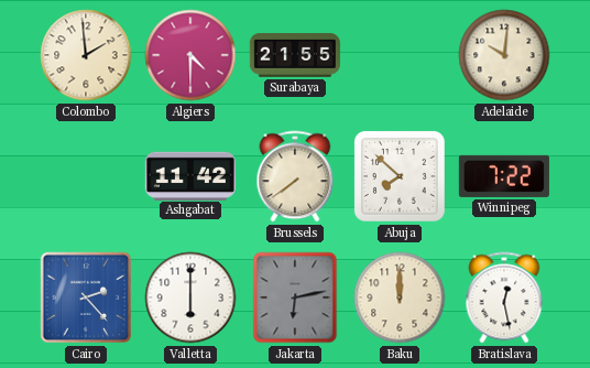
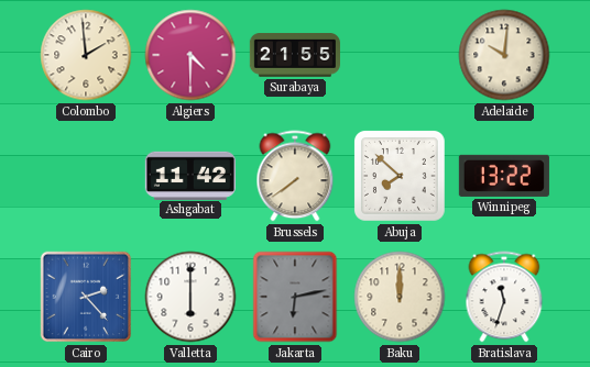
Winnipeg: 7:22 -> 13:22
Bratislava: 12:28 -> 11:33
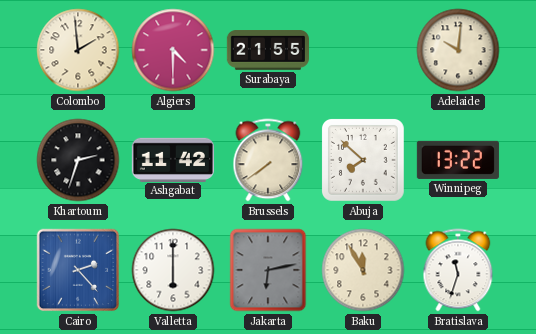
Khartoum: none -> 2:33
Baku: 12:00 -> 11:55
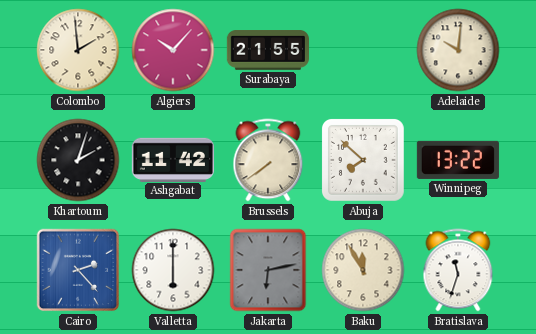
Algiers: 4:30 -> 10:07
Khartoum: 2:33 -> 2:03
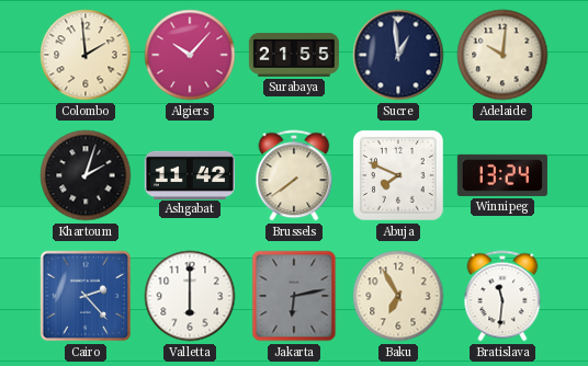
Sucre: none -> 12:59
Abuja: 7:52 -> 7:49
Winnipeg: 13:22 -> 13:24
Baku: 11:55 -> 6:55
Bratislava: 11:33 -> 11:31
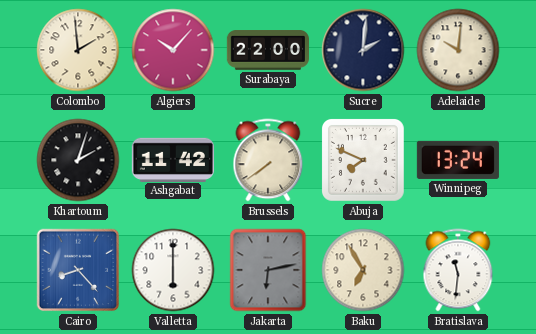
Surabaya: 21:55 -> 22:00
Sucre: 12:59 -> 2:01
Cairo: 2:23 -> 8:23
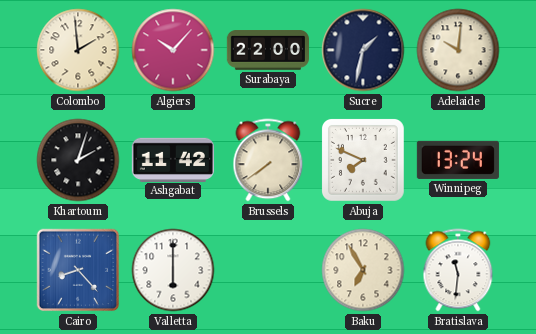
Sucre: 2:01 -> 1:32
Jakarta: 6:13 -> none
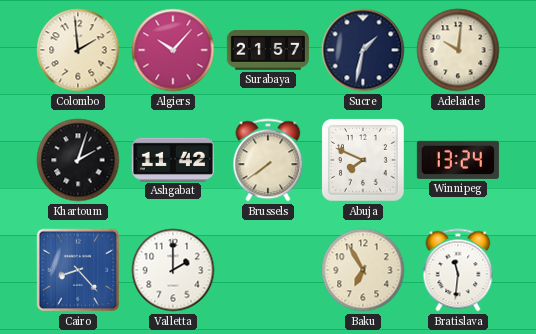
Surabaya: 22:00 -> 21:57
Valletta: 6:00 -> 2:00
